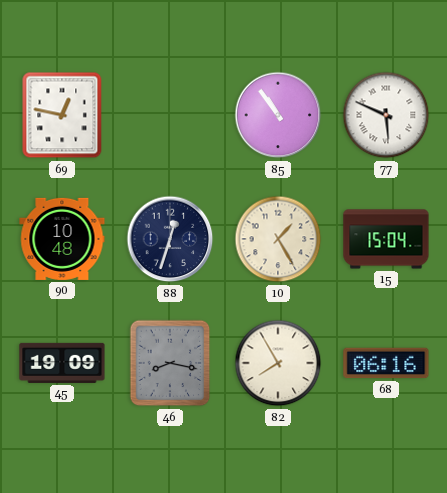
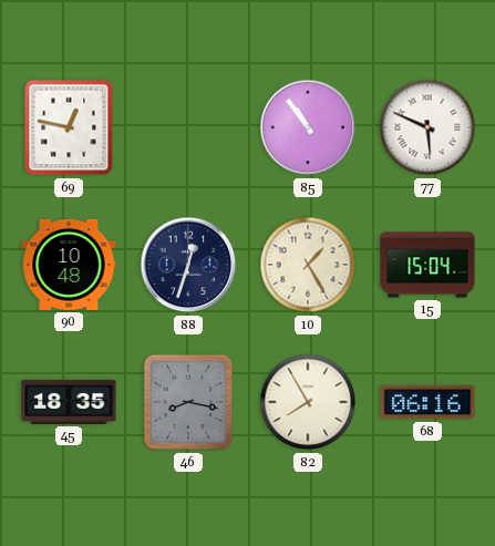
45: 19:09 -> 18:35
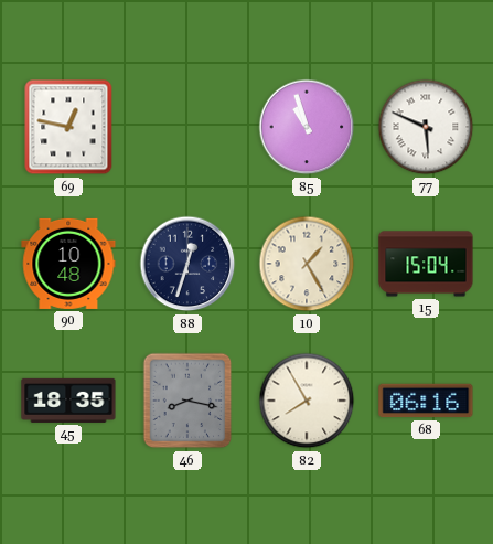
85: 10:54 -> 10:57
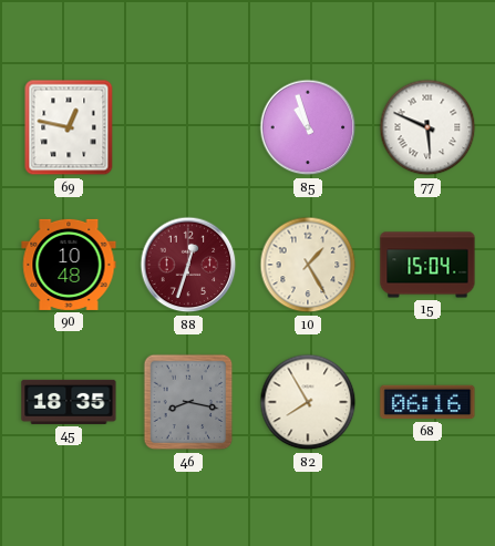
88 dial: navy -> burgundy
